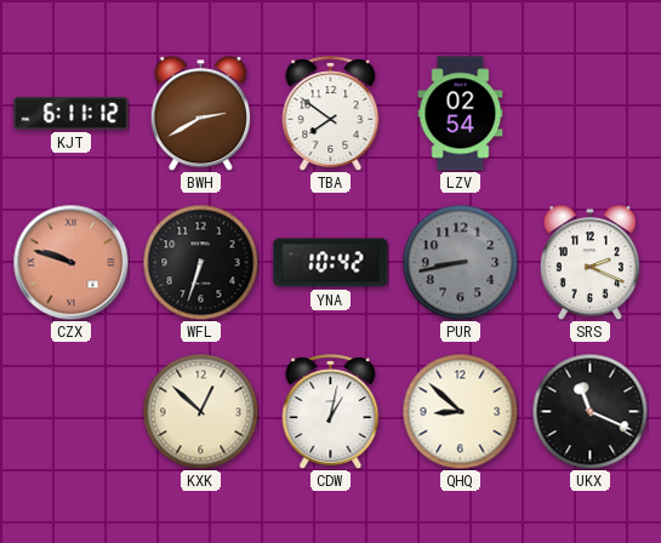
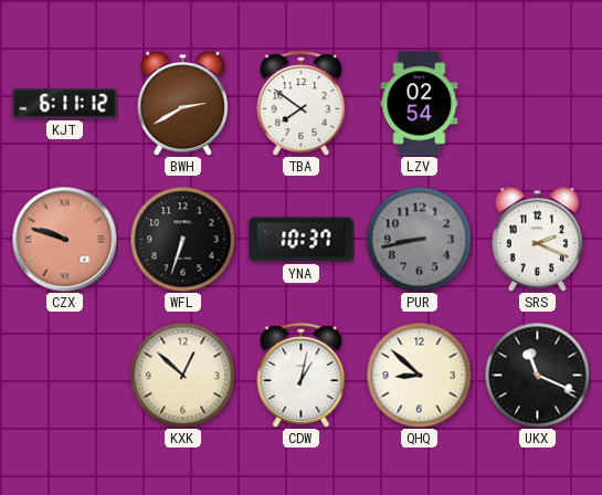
YNA: 10:42 -> 10:37
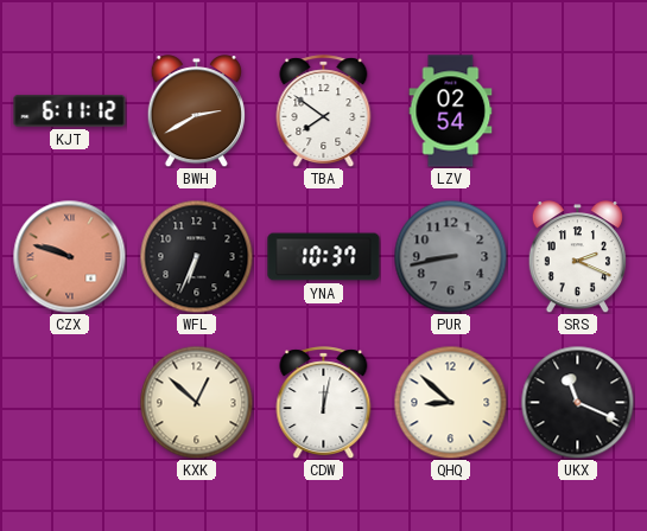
WFL: 6:33 -> 6:34
CDW: 1:02 -> 12:02
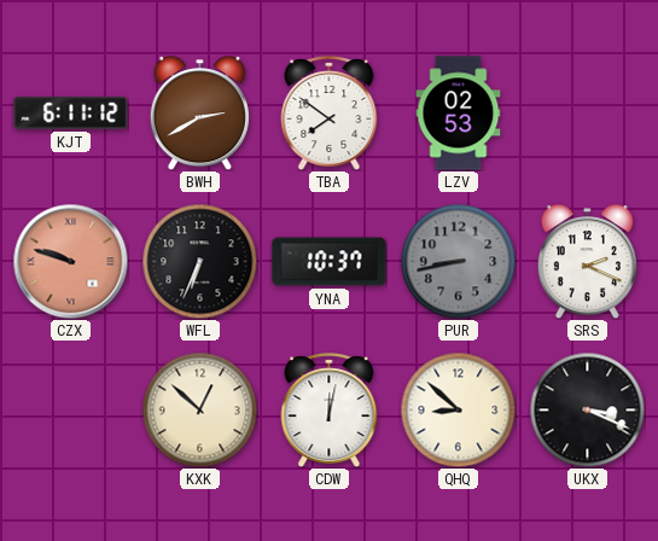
LZV: 02:54 -> 02:53
UKX: 11:19 -> 3:19
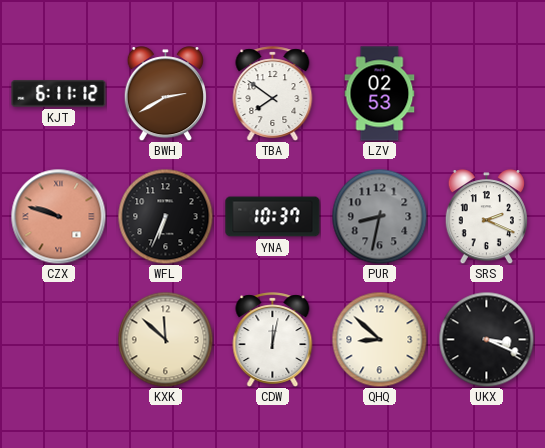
PUR: 8:43 -> 8:32
KXK: 12:52 -> 11:52
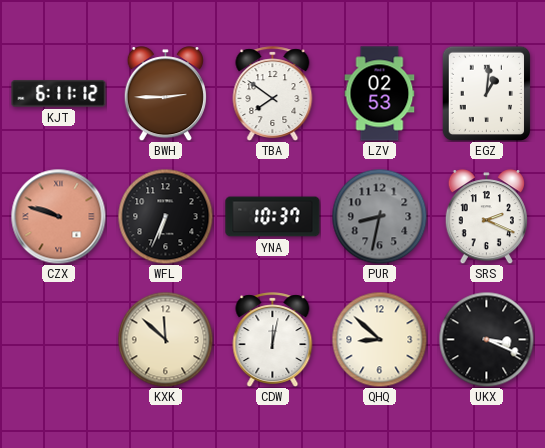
BWH: 2:40 -> 2:45
EGZ: none -> 1:01
